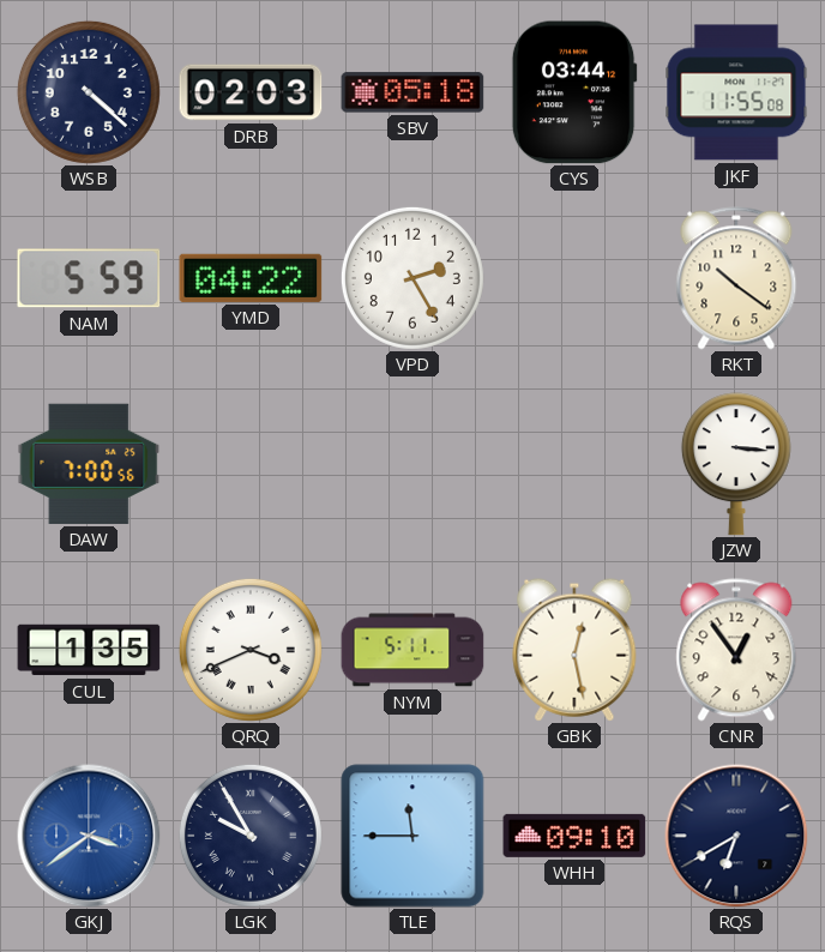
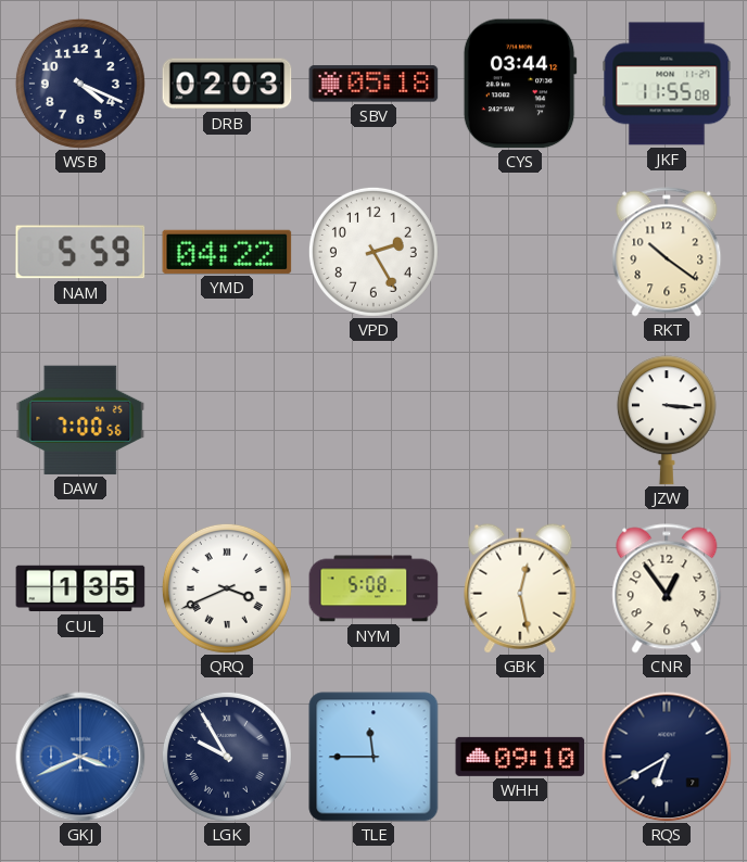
WSB: 4:22 -> 4:19
NYM: 5:11 -> 5:08
GKJ: 3:39 -> 3:41
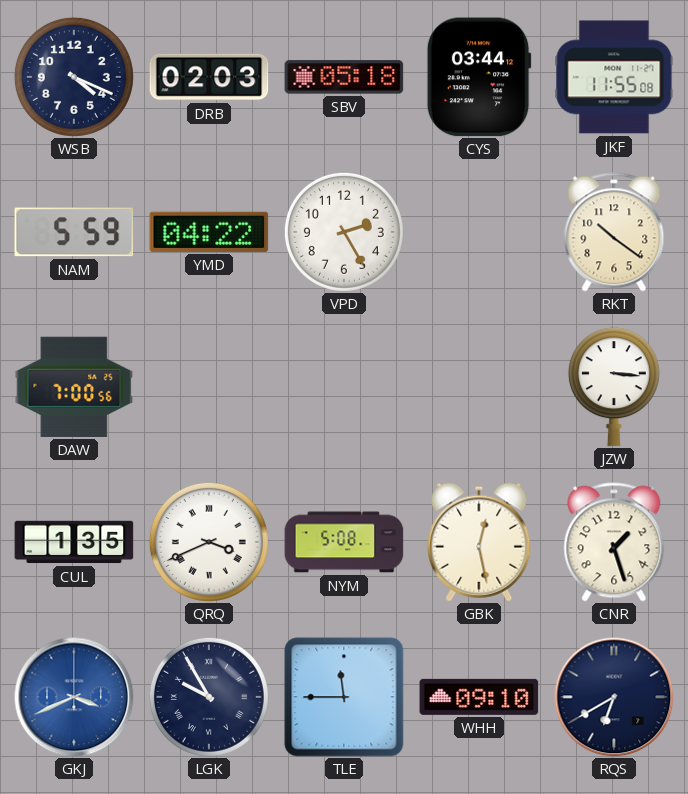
CNR: 12:54 -> 1:27
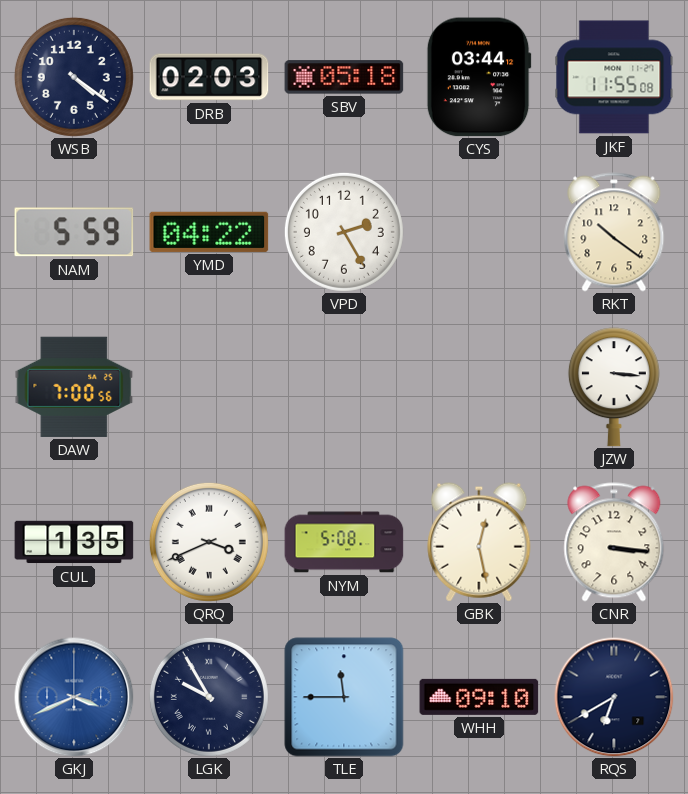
WSB: 4:19 -> 4:21
CNR: 1:27 -> 3:16
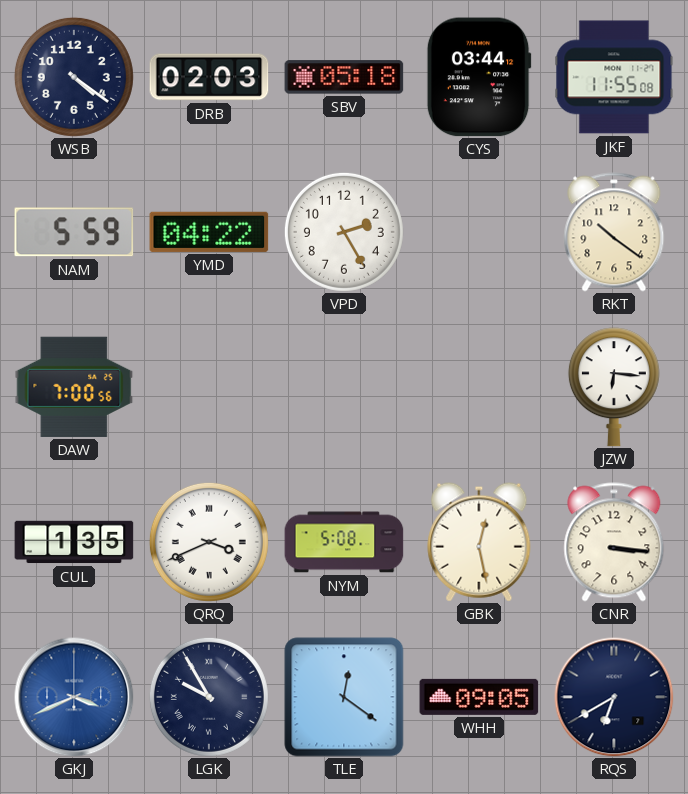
JZW: 3:16 -> 6:16
TLE: 11:45 -> 12:21
WHH: 09:10 -> 09:05
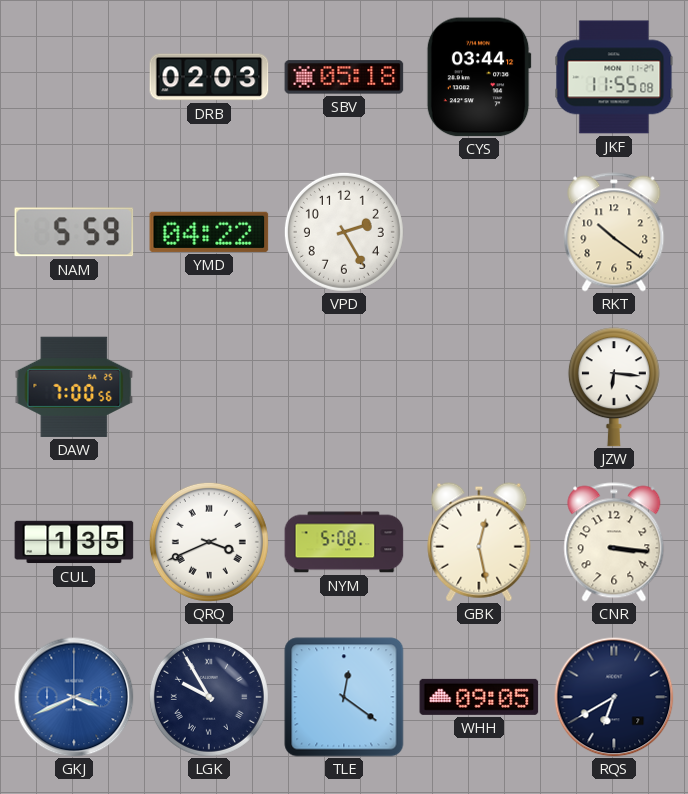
WSB: 4:21 -> none
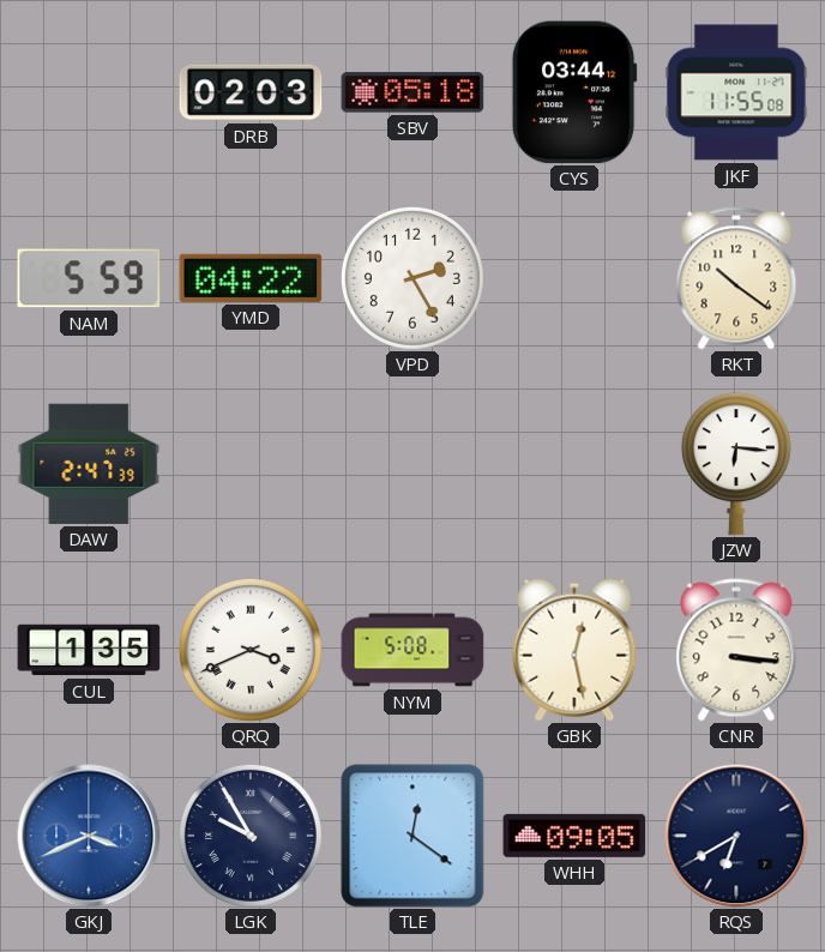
DAW: 7:00 -> 2:47
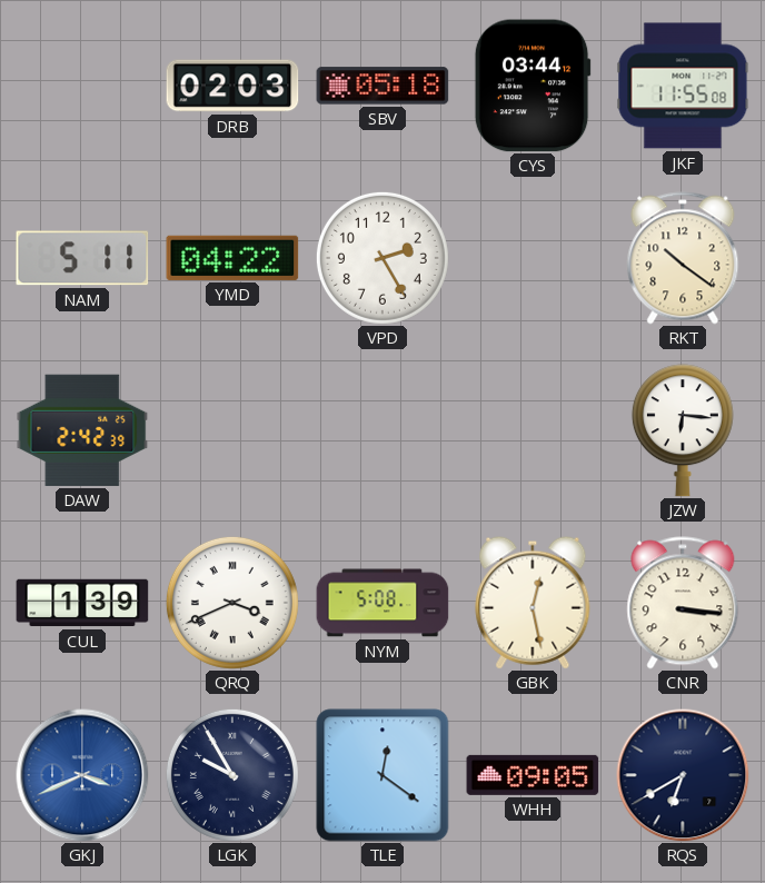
NAM: 5:59 -> 5:11
DAW: 2:47 -> 2:42
CUL: 1:35 -> 1:39
